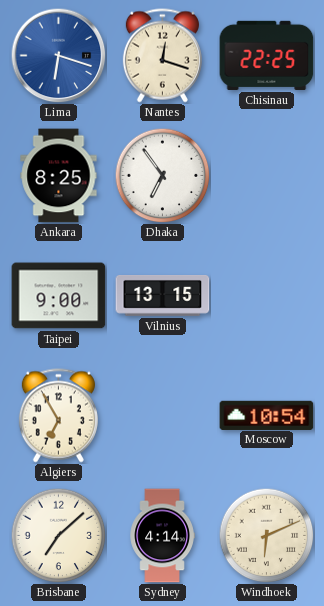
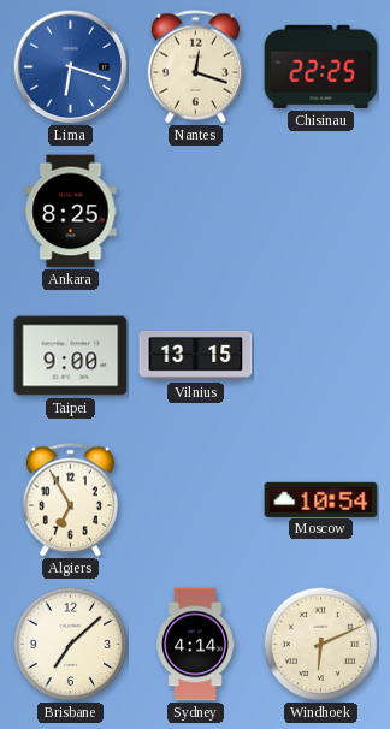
Dhaka: 6:54 -> none
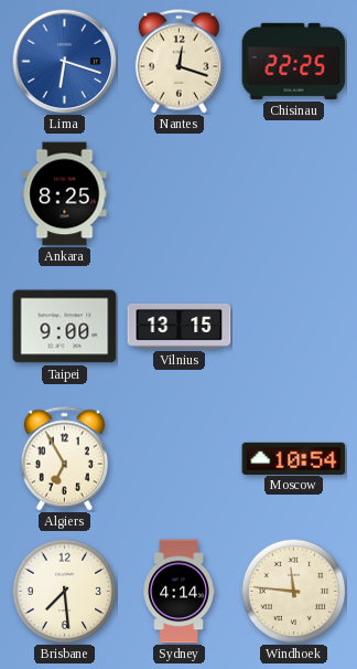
Brisbane: 7:08 -> 7:29
Windhoek: 6:11 -> 11:46
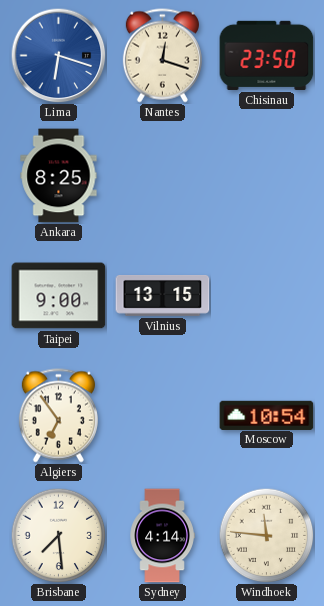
Chisinau: 22:25 -> 23:50
Algiers: 6:55 -> 6:54
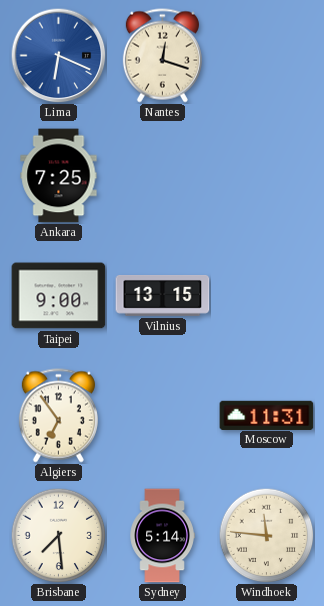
Lima: 6:18 -> 6:19
Chisinau: 23:50 -> none
Ankara: 8:25 -> 7:25
Moscow: 10:54 -> 11:31
Sydney: 4:14 -> 5:14
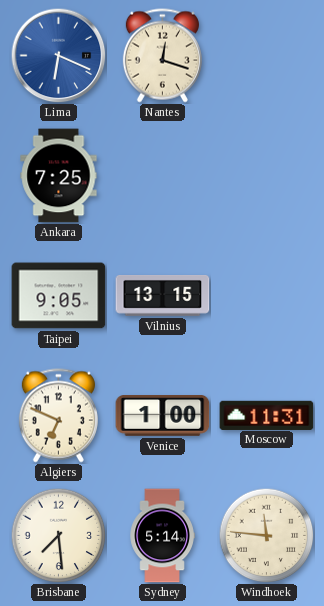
Taipei: 9:00 -> 9:05
Algiers: 6:54 -> 6:49
Venice: none -> 1:00
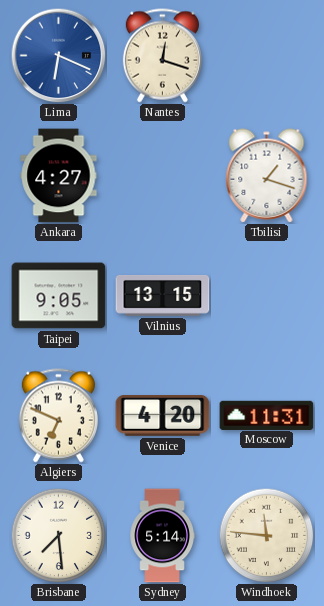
Ankara: 7:25 -> 4:27
Tbilisi: none -> 1:18
Venice: 1:00 -> 4:20
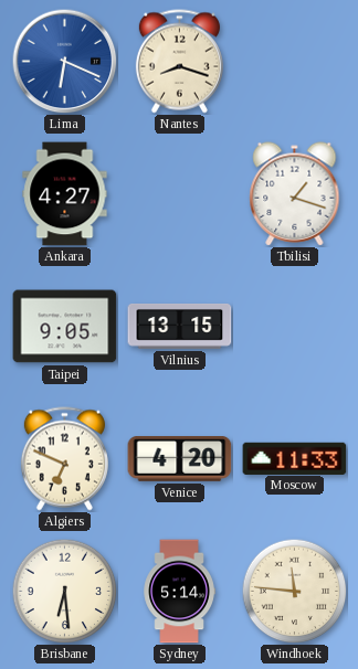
Nantes: 12:18 -> 8:18
Moscow: 11:31 -> 11:33
Brisbane: 7:29 -> 6:29
